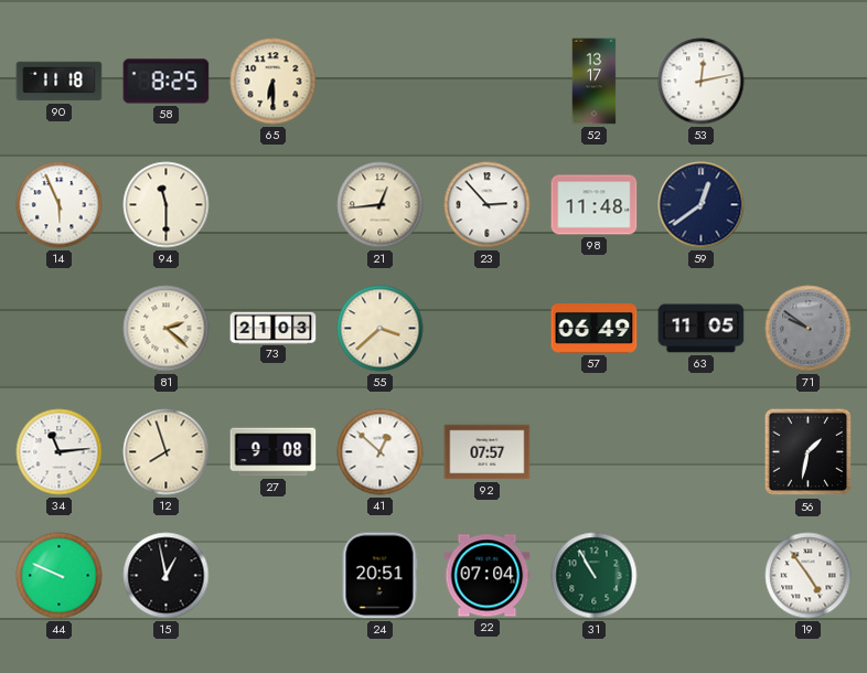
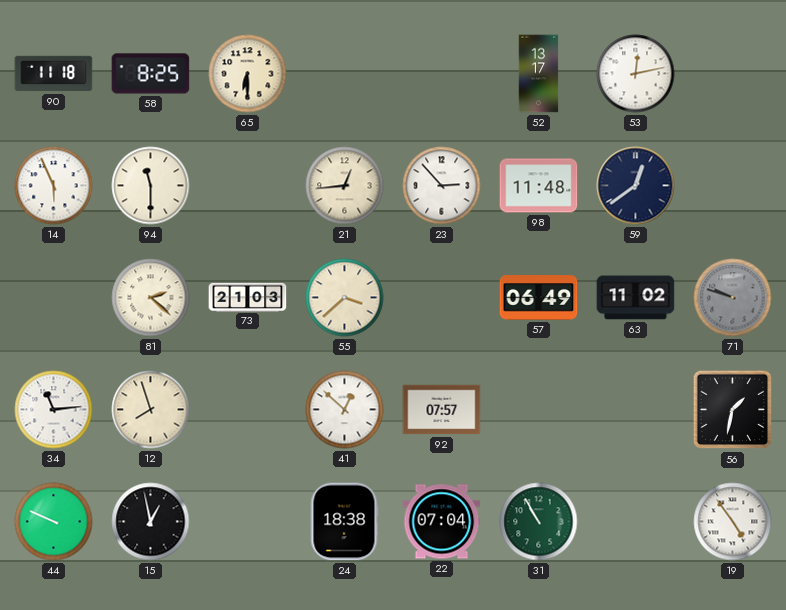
63: 11:05 -> 11:02
71: 9:51 -> 9:48
27: 9:08 -> none
24: 20:51 -> 18:38
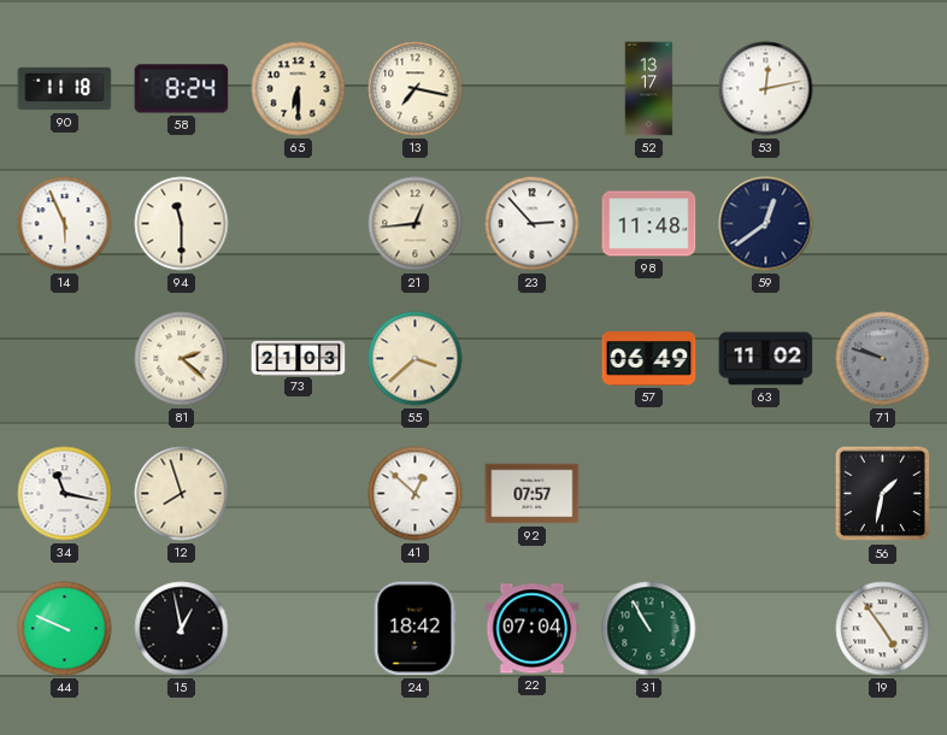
58: 8:25 -> 8:24
13: none -> 7:17
34: 11:14 -> 11:17
24: 18:38 -> 18:42
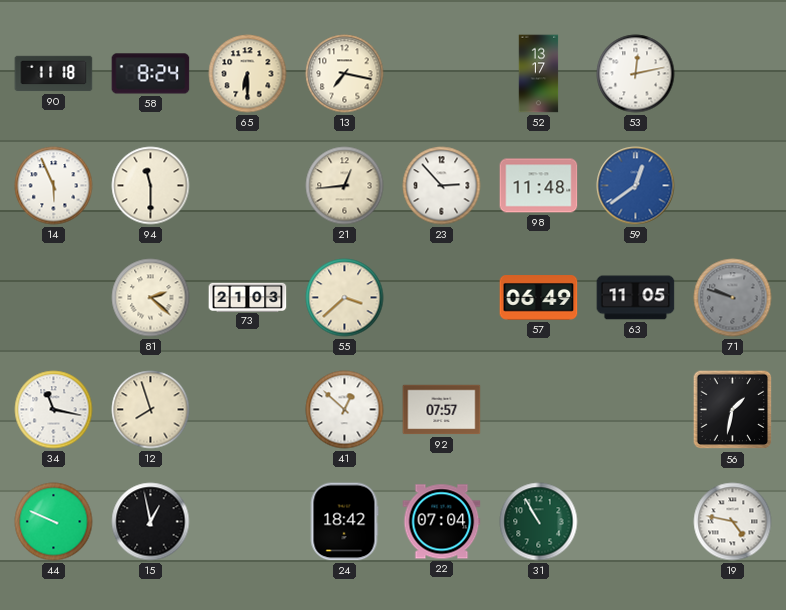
59 dial: navy -> blue
63: 11:02 -> 11:05
19: 4:54 -> 4:47
